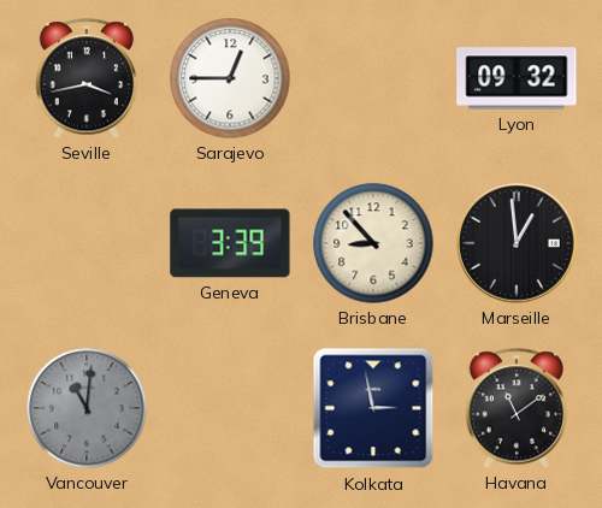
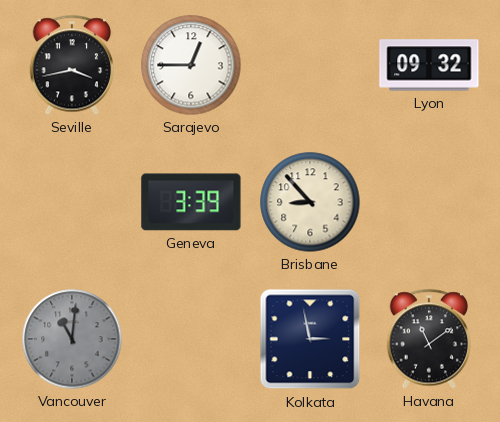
Marseille: 12:59 -> none
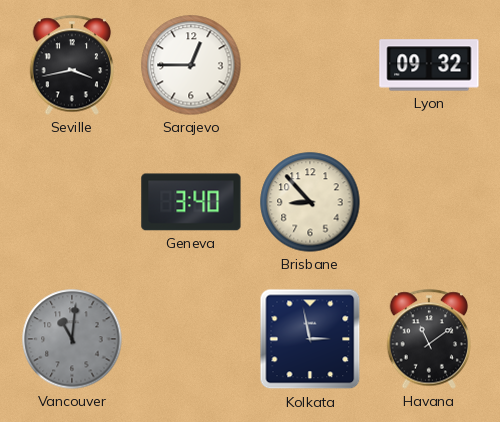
Geneva: 3:39 -> 3:40
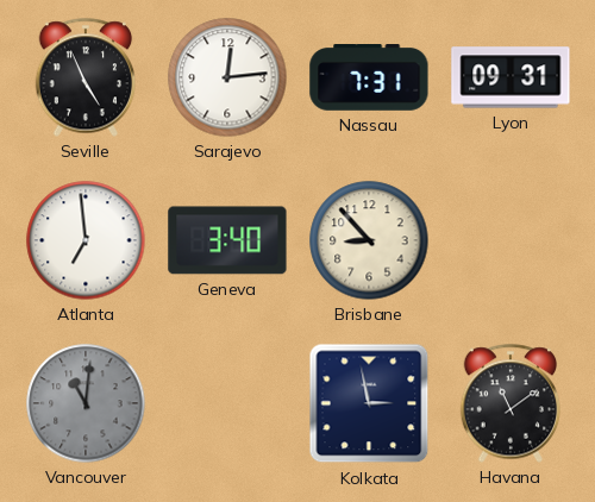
Seville: 3:43 -> 4:56
Sarajevo: 12:45 -> 12:14
Nassau: none -> 7:31
Lyon: 09:32 -> 09:31
Atlanta: none -> 6:59
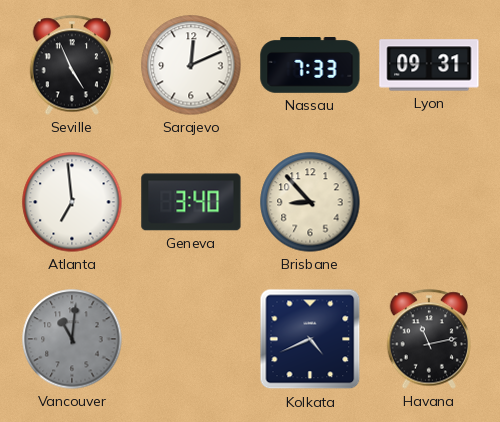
Sarajevo: 12:14 -> 12:11
Nassau: 7:31 -> 7:33
Kolkata: 2:58 -> 4:41
Havana: 11:09 -> 11:13
